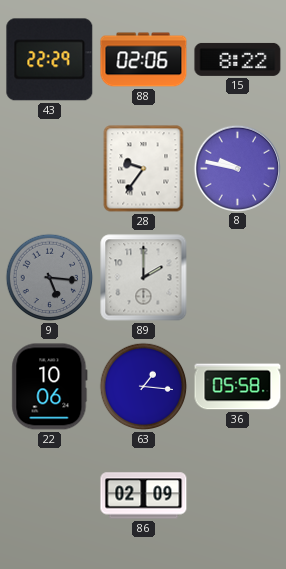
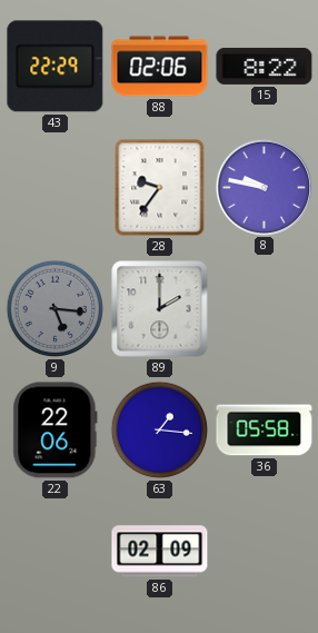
22: 10:06 -> 22:06
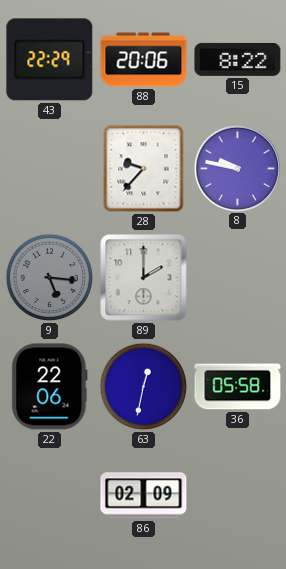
88: 02:06 -> 20:06
28: 9:36 -> 9:37
63: 1:16 -> 12:32
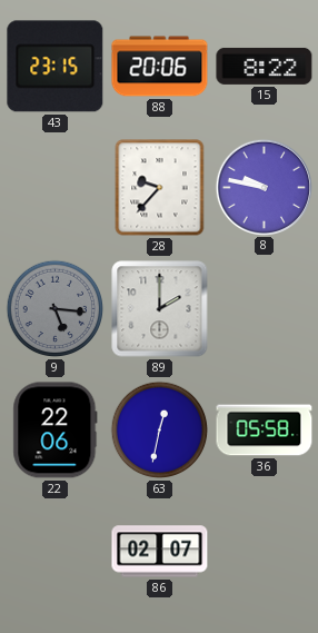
43: 22:29 -> 23:15
86: 02:09 -> 02:07
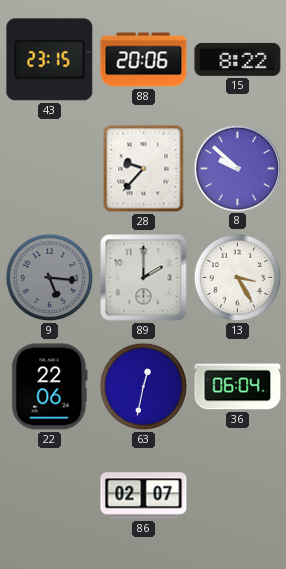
8: 9:47 -> 9:52
13: none -> 3:25
36: 05:58 -> 06:04
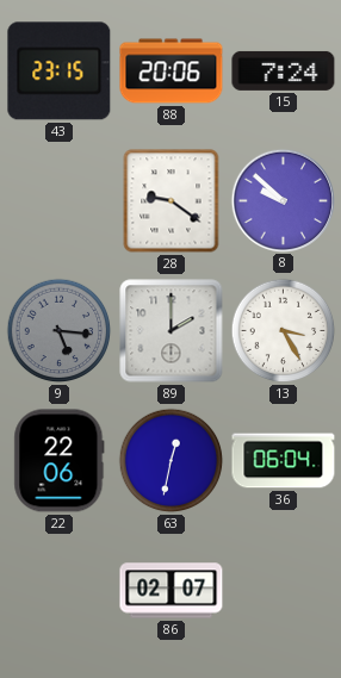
15: 8:22 -> 7:24
28: 9:37 -> 9:21
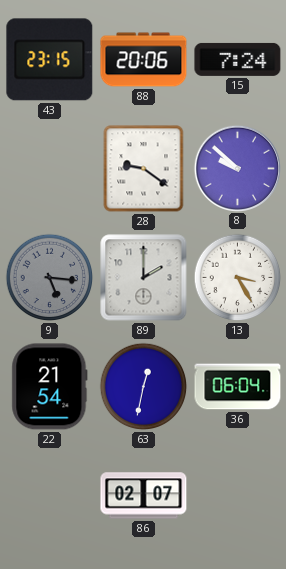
22: 22:06 -> 21:54
